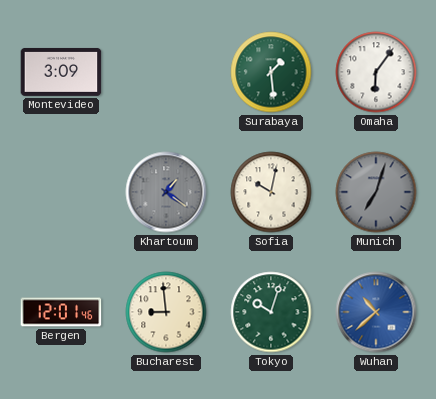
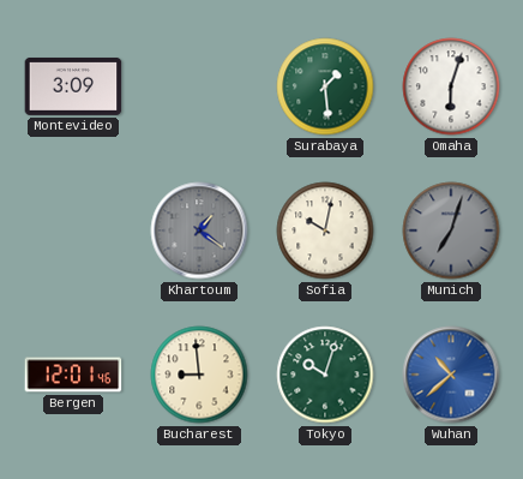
Omaha: 6:06 -> 6:03
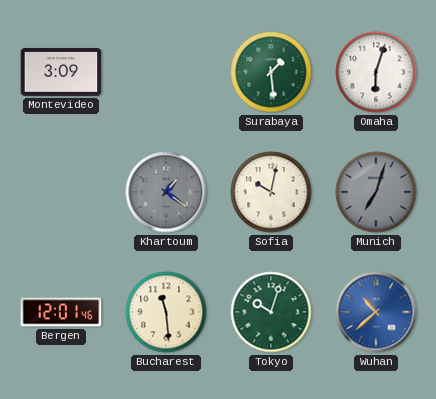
Bucharest: 8:59 -> 11:29
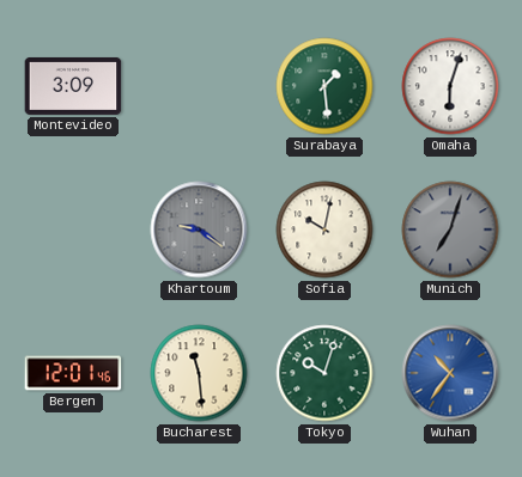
Khartoum: 1:21 -> 9:21
Wuhan: 10:38 -> 10:36
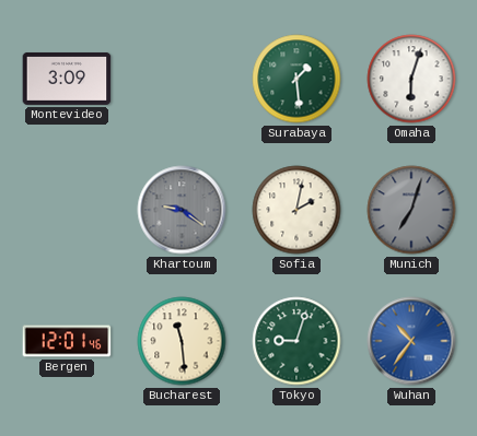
Sofia: 10:02 -> 2:02
Tokyo: 10:03 -> 9:03
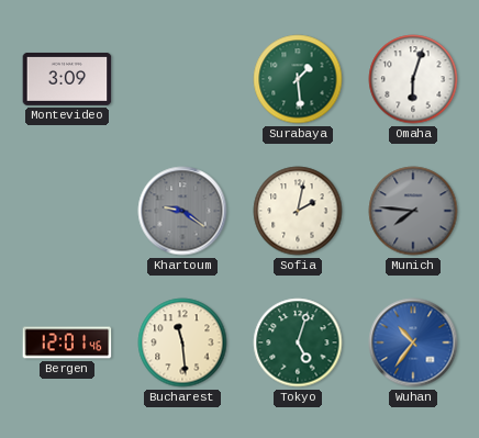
Munich: 7:03 -> 7:46
Tokyo: 9:03 -> 5:03
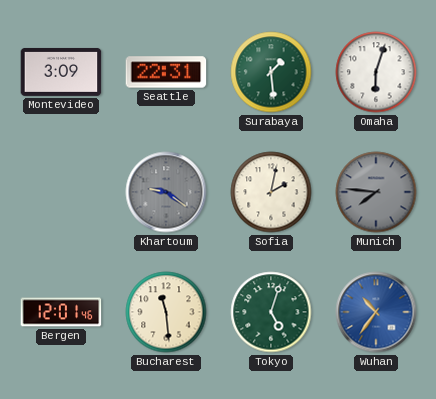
Seattle: none -> 22:31
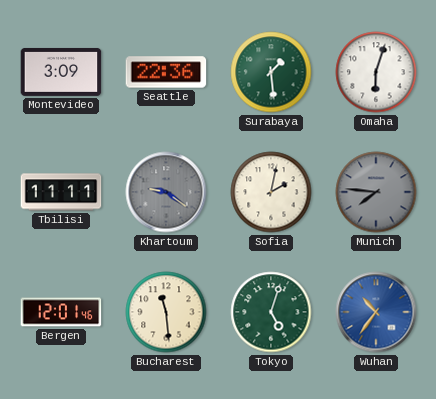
Seattle: 22:31 -> 22:36
Tbilisi: none -> 11:11
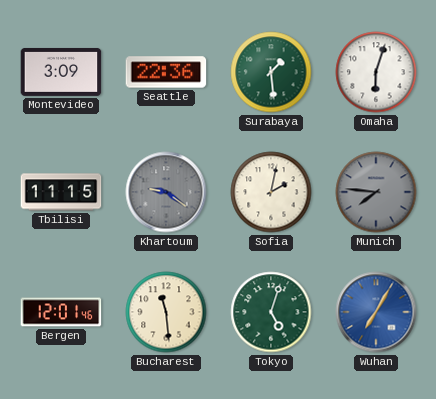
Tbilisi: 11:11 -> 11:15
Wuhan: 10:36 -> 7:05
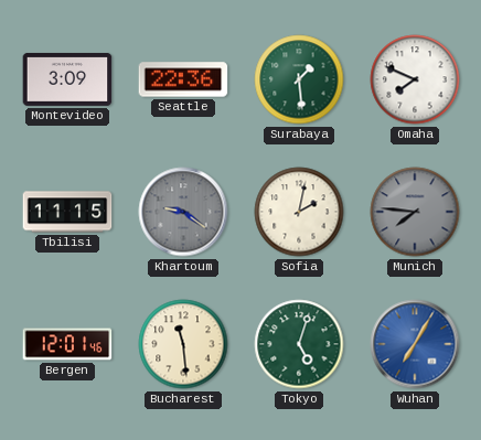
Omaha: 6:03 -> 7:49
